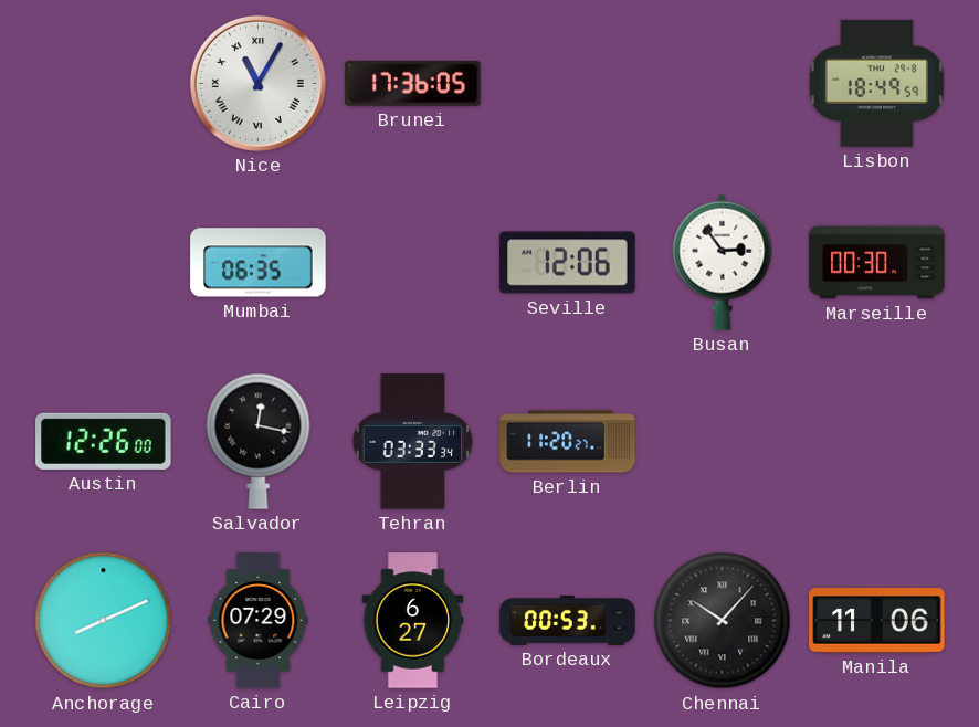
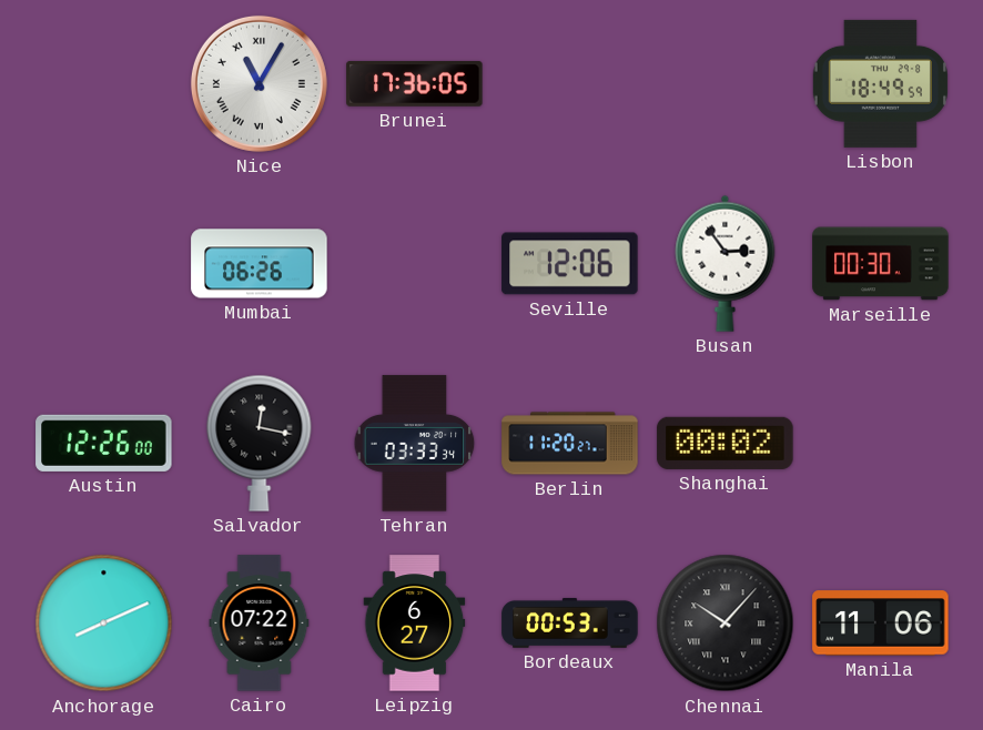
Mumbai: 06:35 -> 06:26
Shanghai: none -> 00:02
Cairo: 07:29 -> 07:22
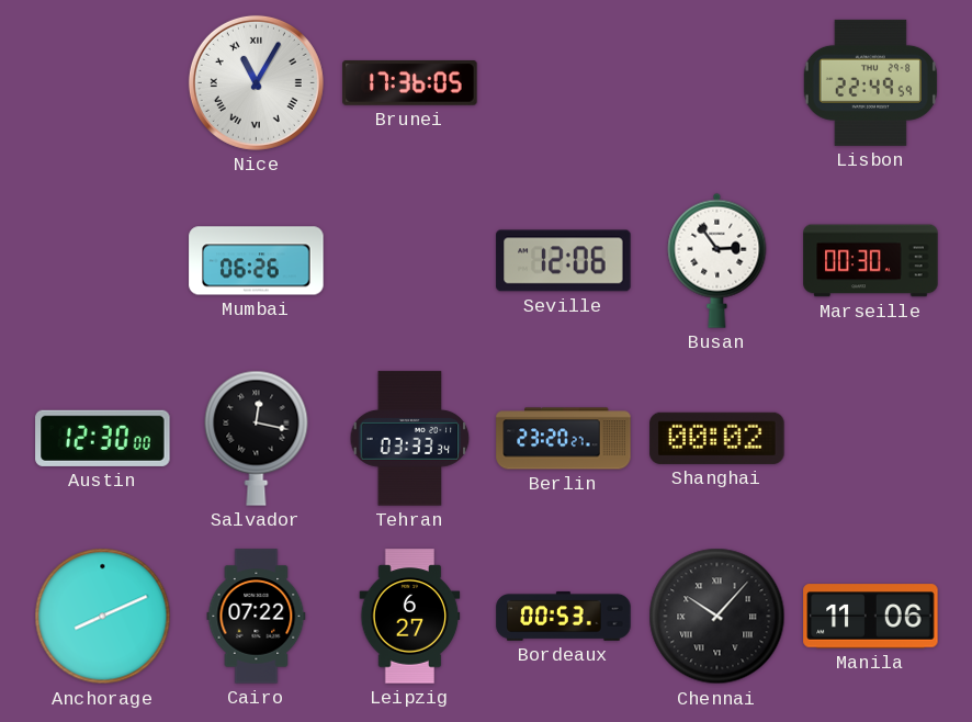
Lisbon: 18:49 -> 22:49
Austin: 12:26 -> 12:30
Berlin: 11:20 -> 23:20
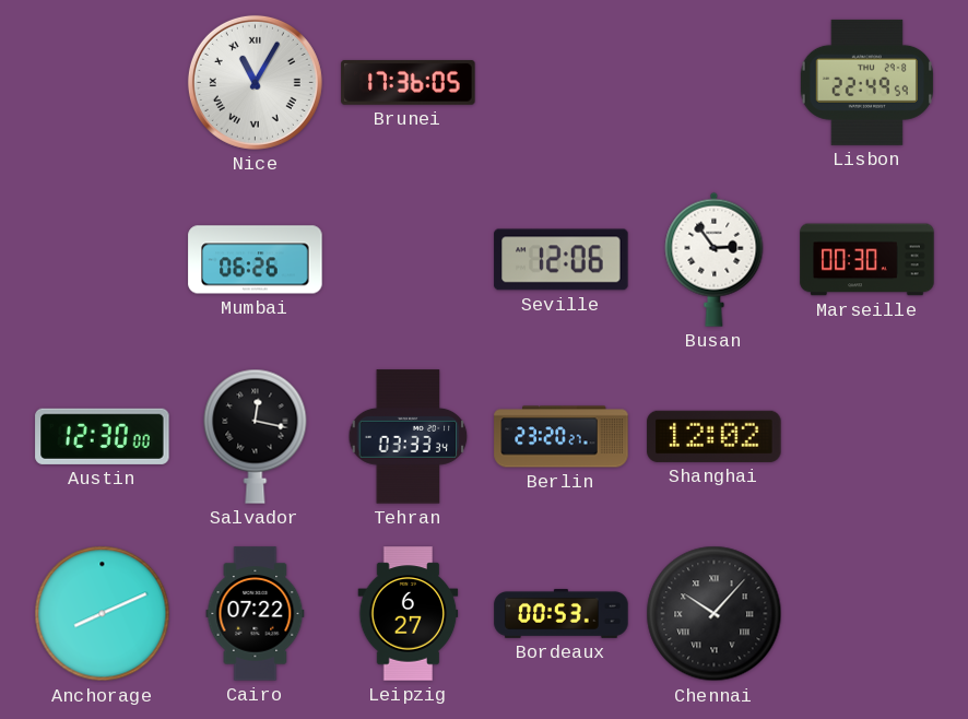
Shanghai: 00:02 -> 12:02
Manila: 11:06 -> none
